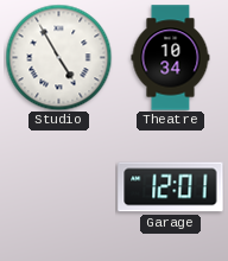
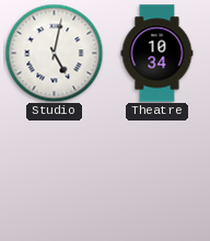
Studio: 4:55 -> 5:02
Garage: 12:01 -> none
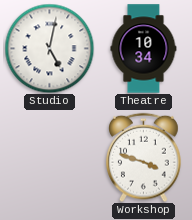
Workshop: none -> 3:48
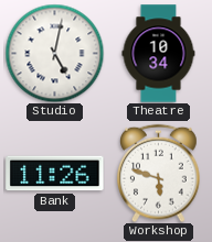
Bank: none -> 11:26
Workshop: 3:48 -> 5:48
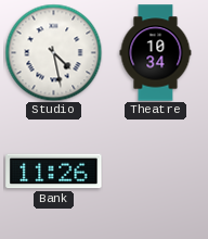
Studio: 5:02 -> 4:28
Workshop: 5:48 -> none
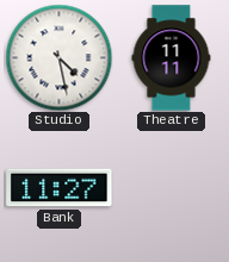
Theatre: 10:34 -> 11:11
Bank: 11:26 -> 11:27
